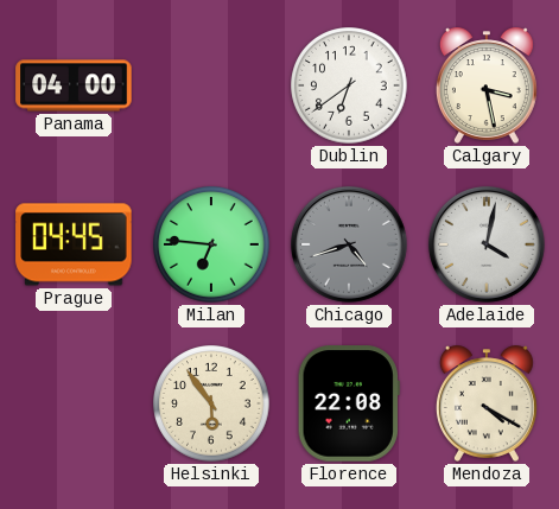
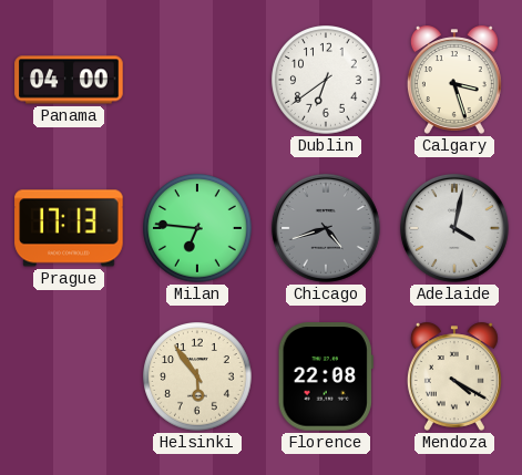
Calgary: 3:28 -> 3:27
Prague: 04:45 -> 17:13
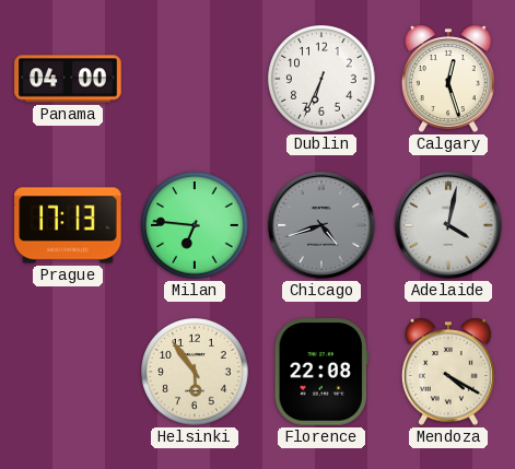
Dublin: 6:39 -> 6:34
Calgary: 3:27 -> 12:27
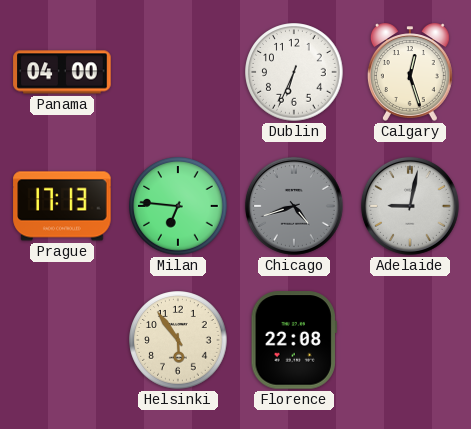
Adelaide: 4:02 -> 9:02
Mendoza: 4:20 -> none
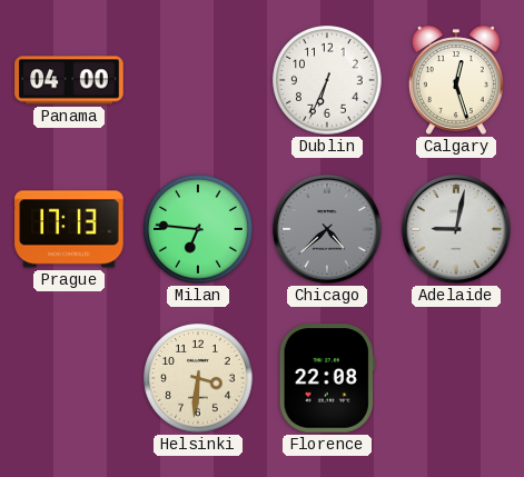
Chicago: 4:42 -> 4:38
Helsinki: 5:54 -> 3:31
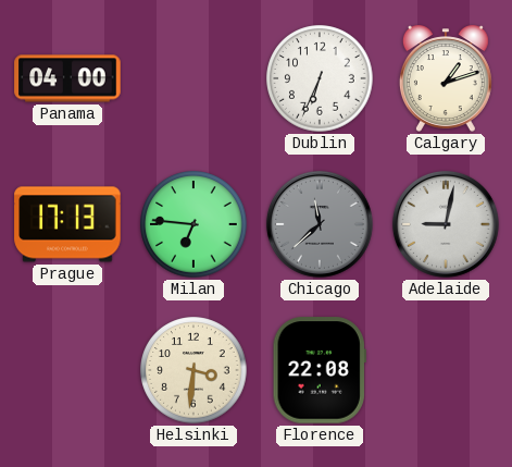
Calgary: 12:27 -> 1:12
Chicago: 4:38 -> 11:38
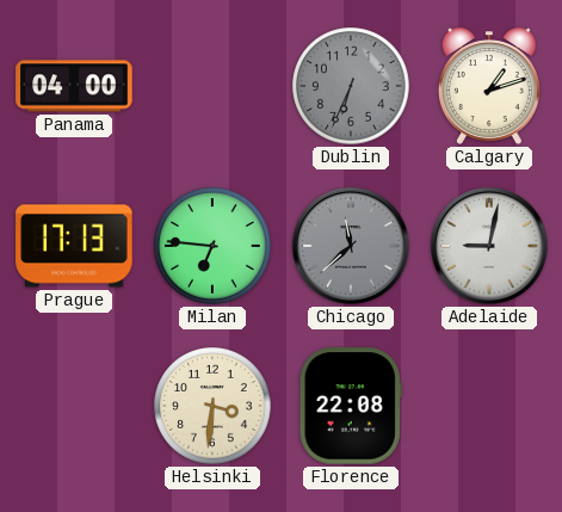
Dublin dial: white -> grey
